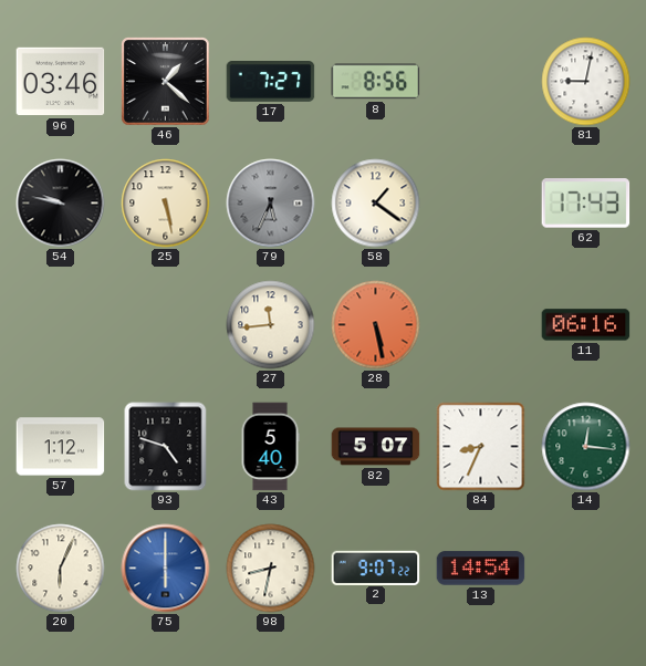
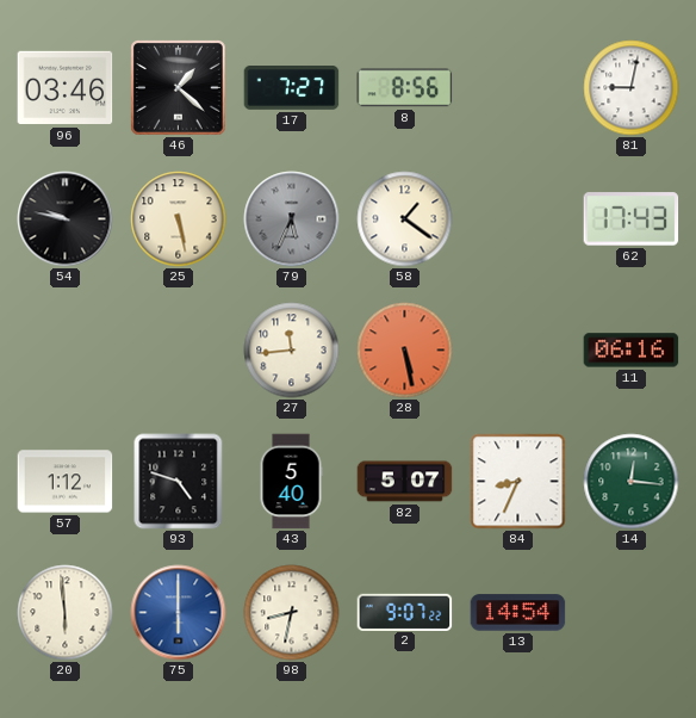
20: 6:04 -> 5:59
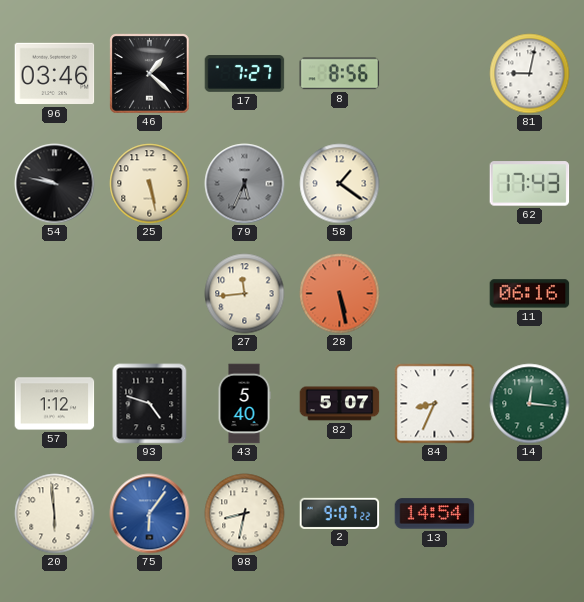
75: 6:00 -> 6:06
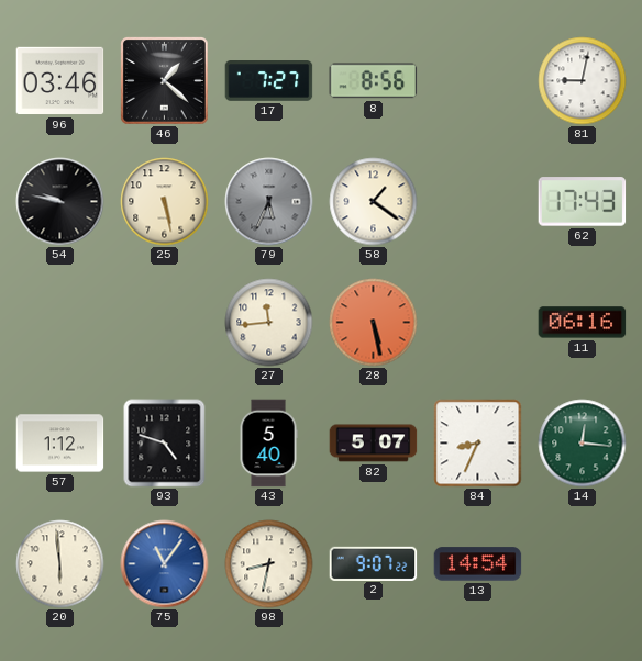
75: 6:06 -> 11:06
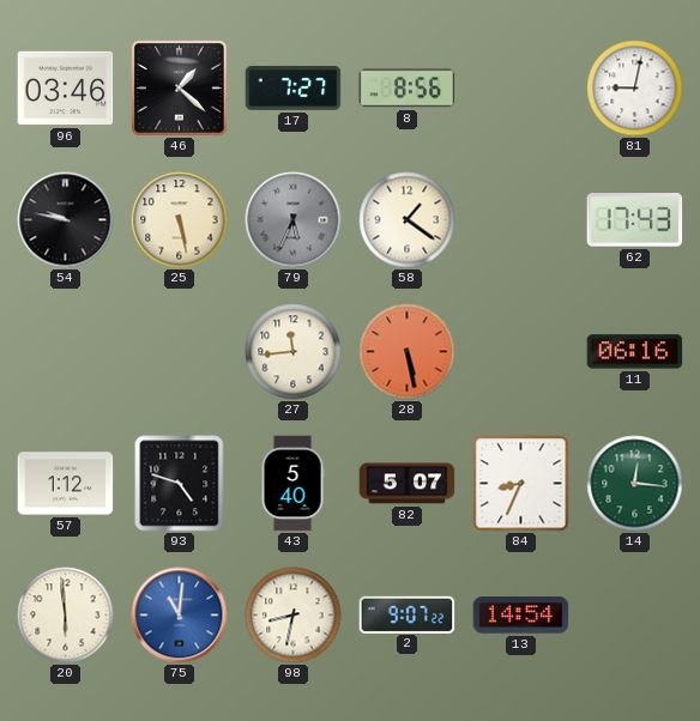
75: 11:06 -> 11:01
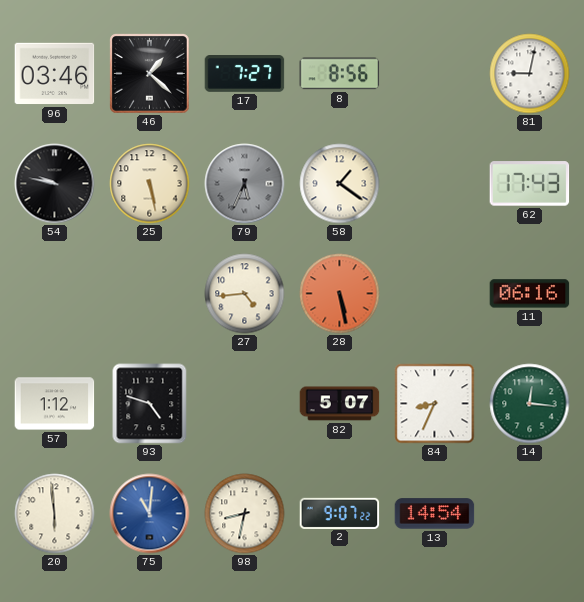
27: 11:44 -> 4:44
43: 5:40 -> none
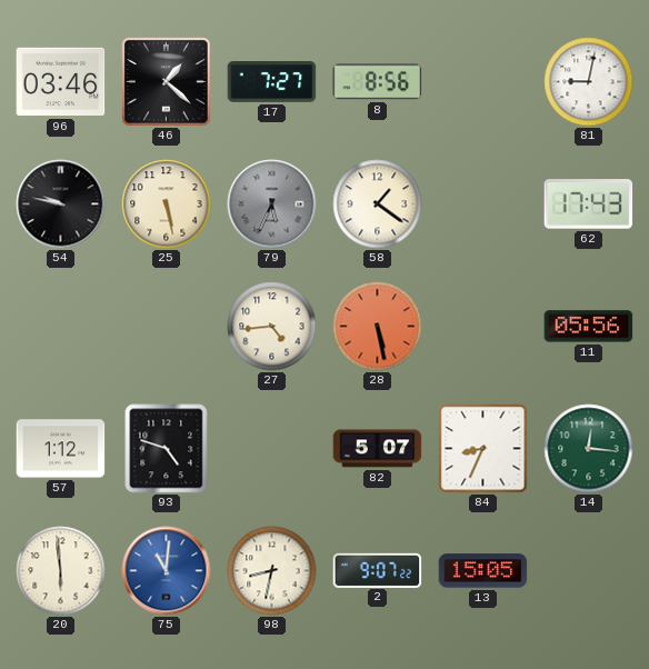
11: 06:16 -> 05:56
13: 14:54 -> 15:05
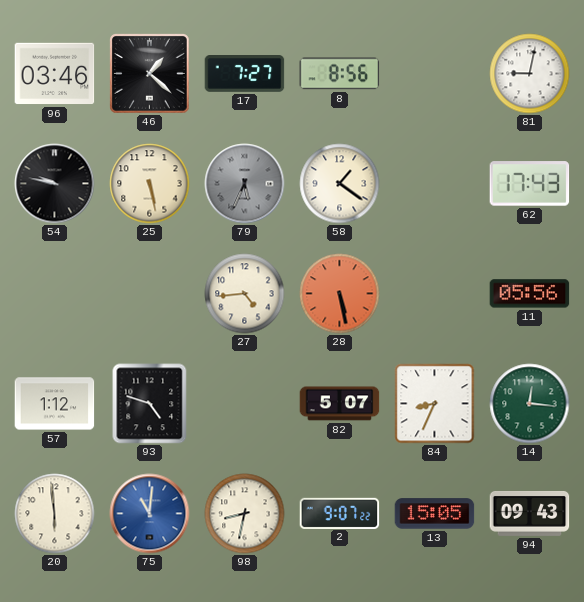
94: none -> 09:43
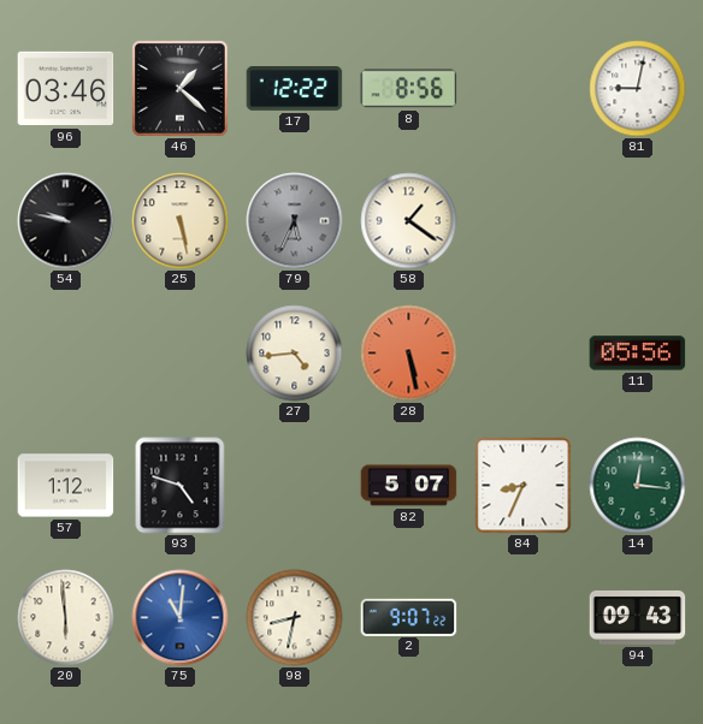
17: 7:27 -> 12:22
62: 17:43 -> none
13: 15:05 -> none
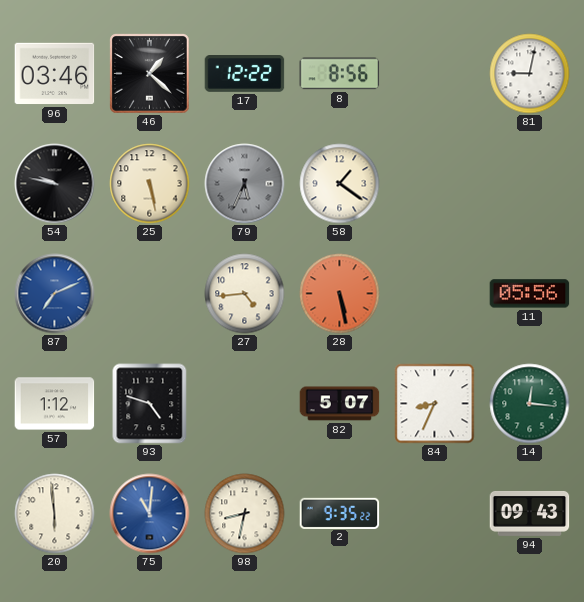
87: none -> 7:11
2: 9:07 -> 9:35
